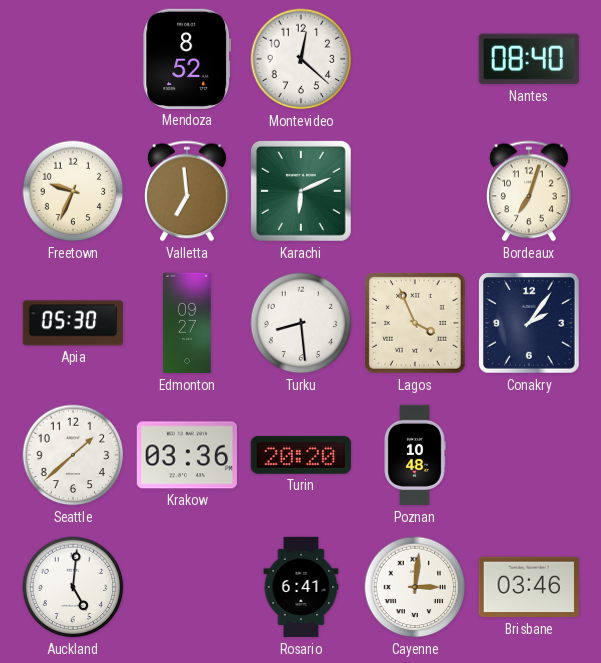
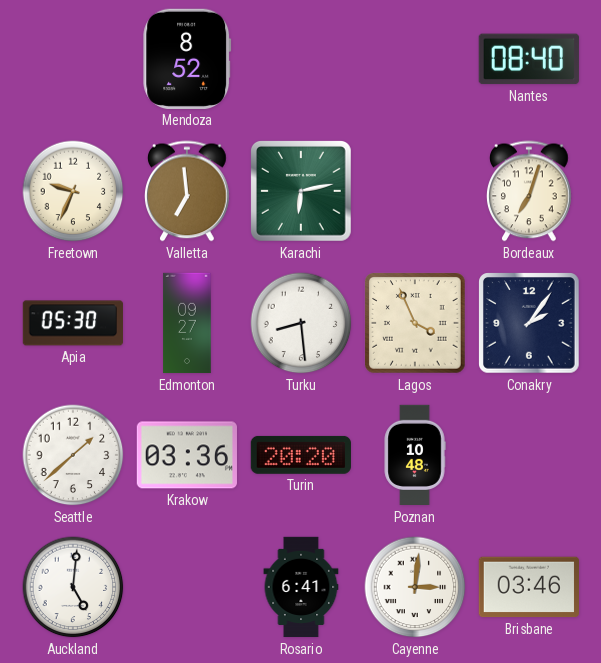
Montevideo: 12:22 -> none
Karachi: 6:11 -> 6:13
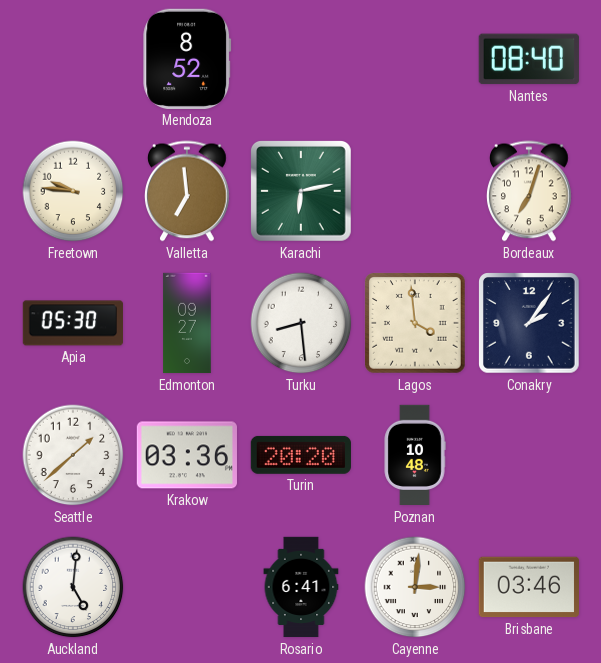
Freetown: 9:34 -> 9:46
Lagos: 3:56 -> 3:59
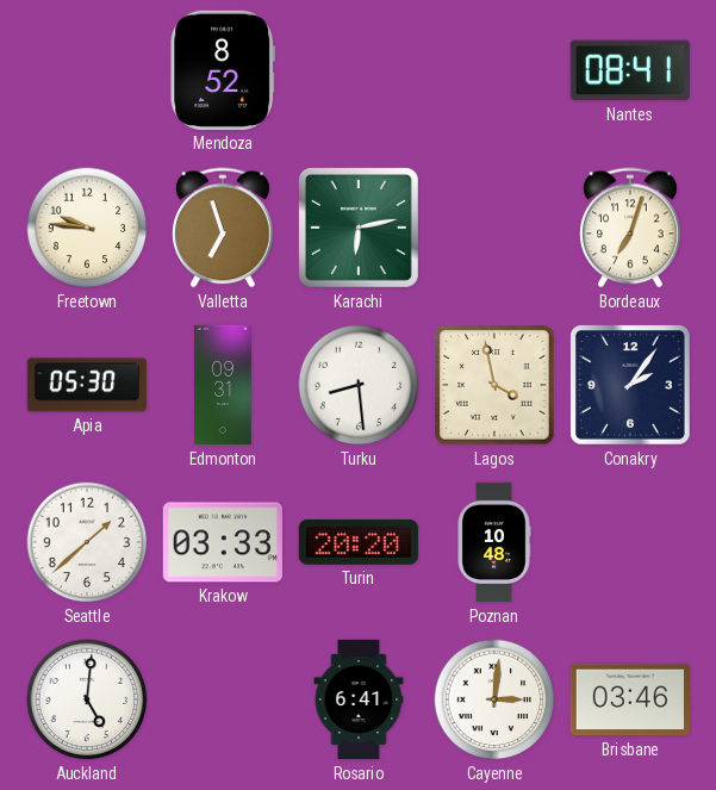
Nantes: 08:40 -> 08:41
Valletta: 6:59 -> 6:57
Edmonton: 09:27 -> 09:31
Lagos: 3:59 -> 3:58
Krakow: 03:36 -> 03:33
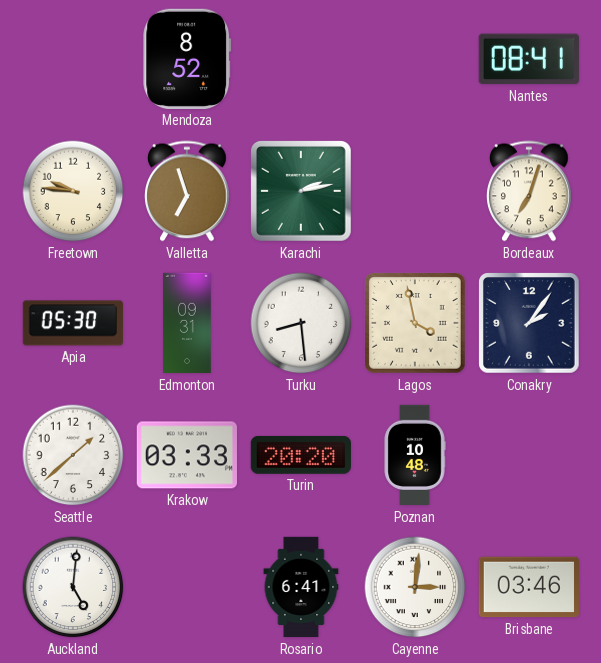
Karachi: 6:13 -> 2:13
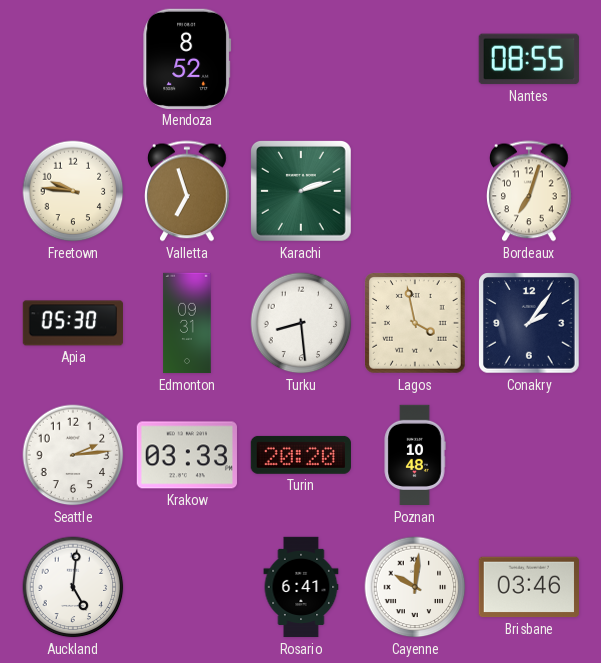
Nantes: 08:41 -> 08:55
Karachi: 2:13 -> 2:12
Seattle: 1:38 -> 2:14
Cayenne: 3:01 -> 10:01
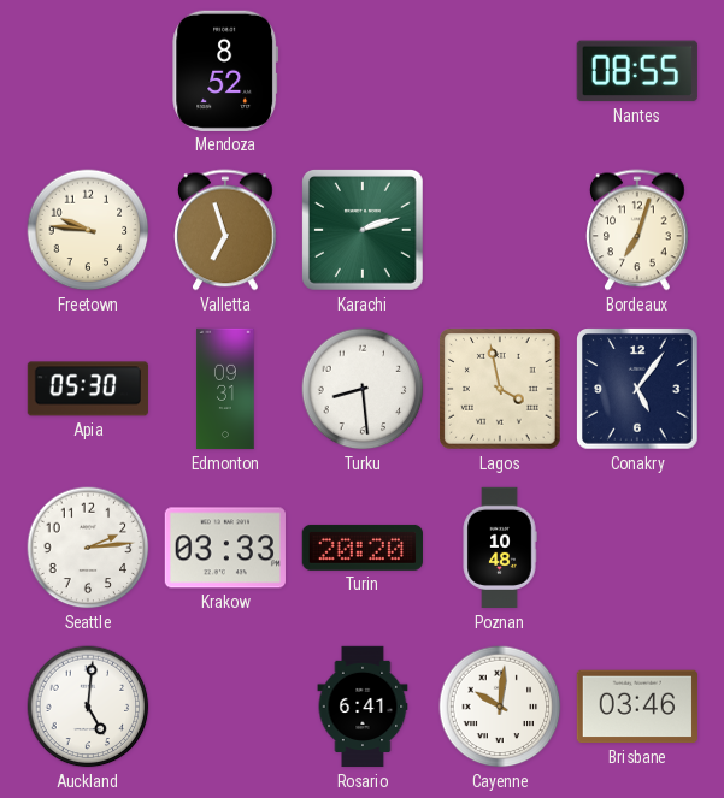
Conakry: 2:06 -> 5:06
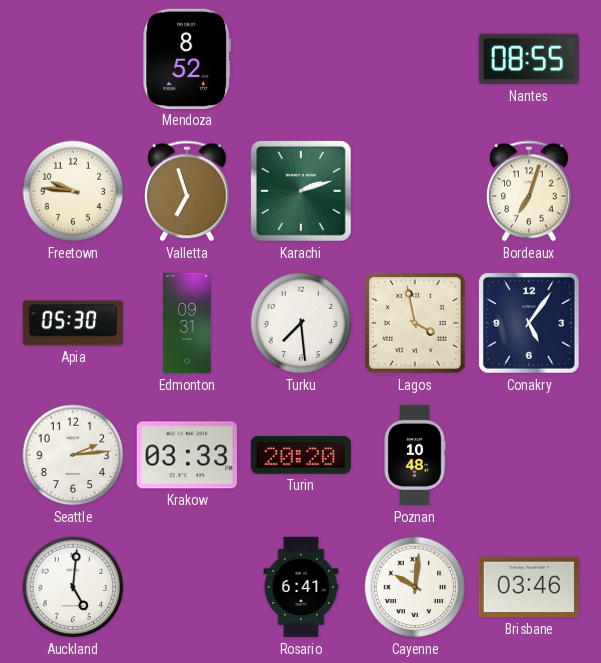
Turku: 8:29 -> 7:29
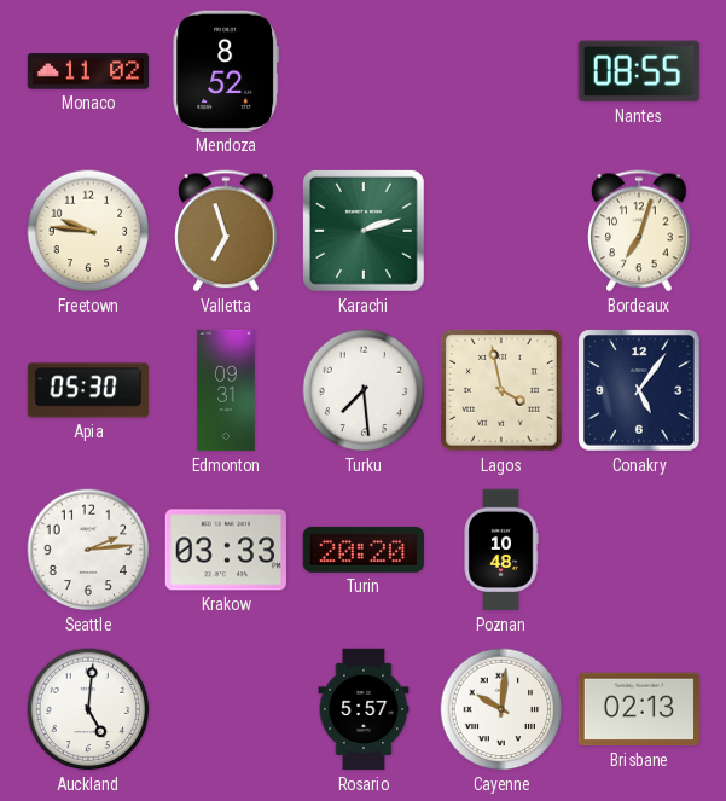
Monaco: none -> 11:02
Rosario: 6:41 -> 5:57
Brisbane: 03:46 -> 02:13
